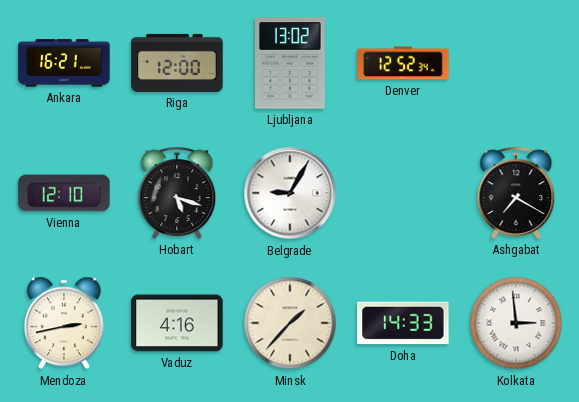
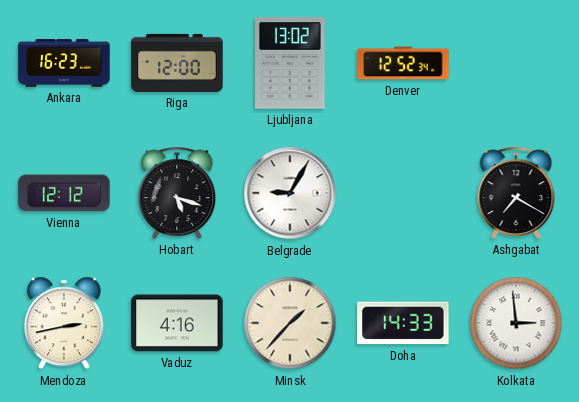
Ankara: 16:21 -> 16:23
Vienna: 12:10 -> 12:12
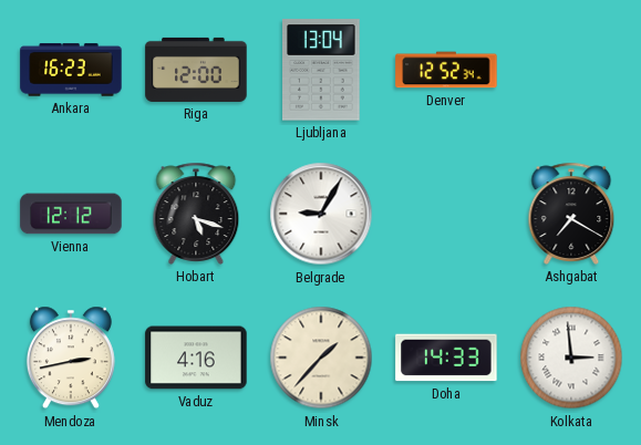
Ljubljana: 13:02 -> 13:04
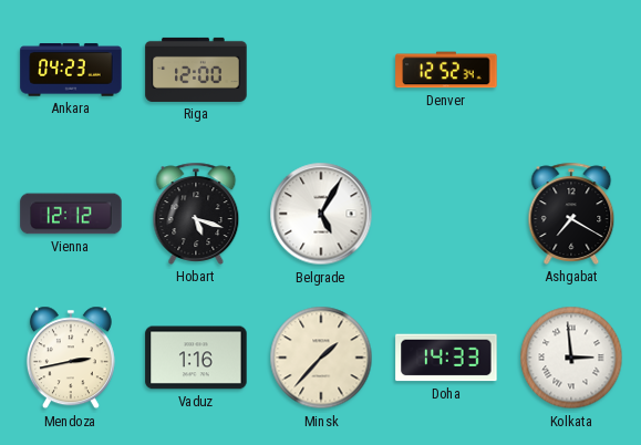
Ankara: 16:23 -> 04:23
Ljubljana: 13:04 -> none
Belgrade: 9:05 -> 5:05
Vaduz: 4:16 -> 1:16
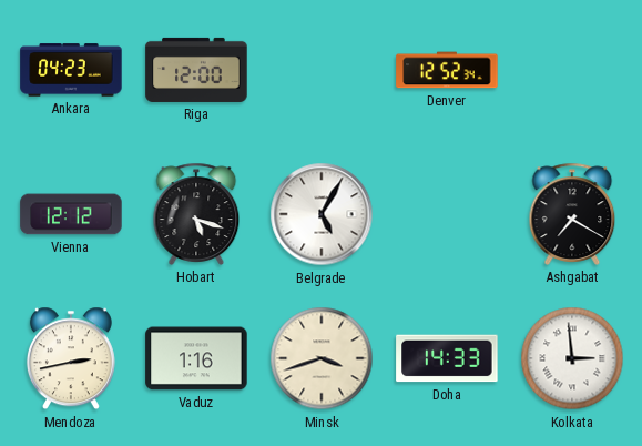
Minsk: 1:37 -> 3:42
